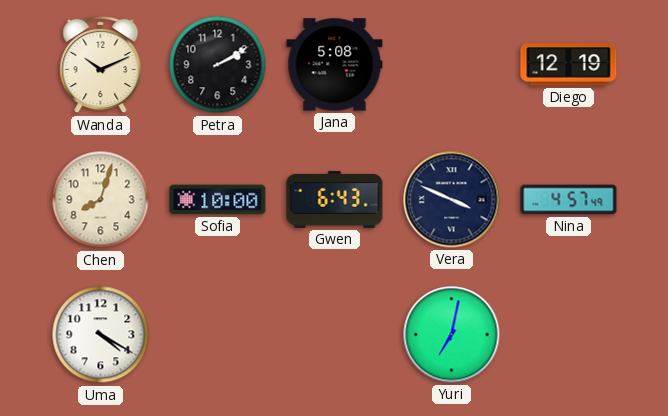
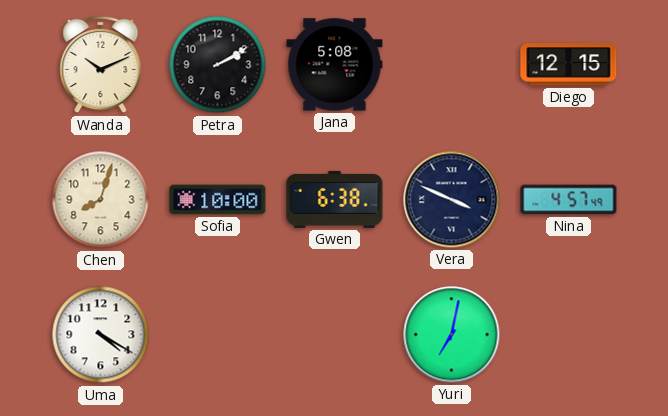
Diego: 12:19 -> 12:15
Gwen: 6:43 -> 6:38
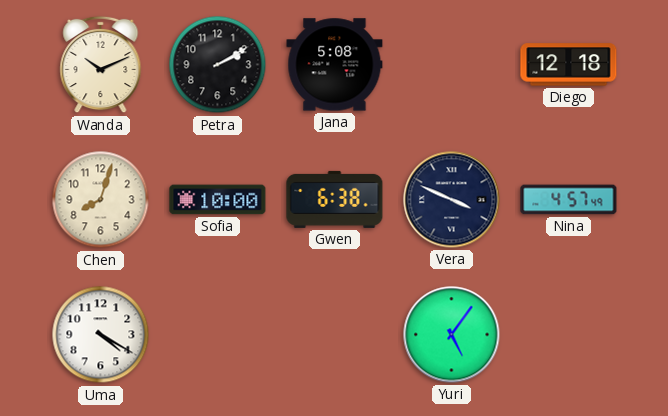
Diego: 12:15 -> 12:18
Yuri: 7:02 -> 5:06
